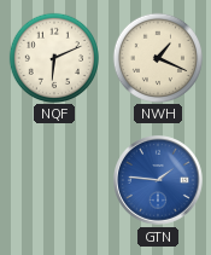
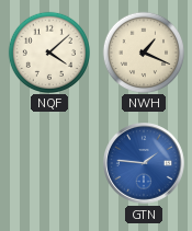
NQF: 6:11 -> 4:08
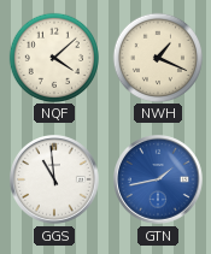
GGS: none -> 10:59
GTN: 1:46 -> 1:43
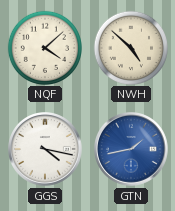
NWH: 1:19 -> 4:52
GGS: 10:59 -> 4:17
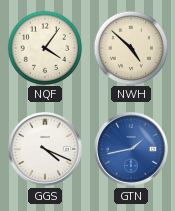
NQF: 4:08 -> 4:06
GGS: 4:17 -> 4:19
